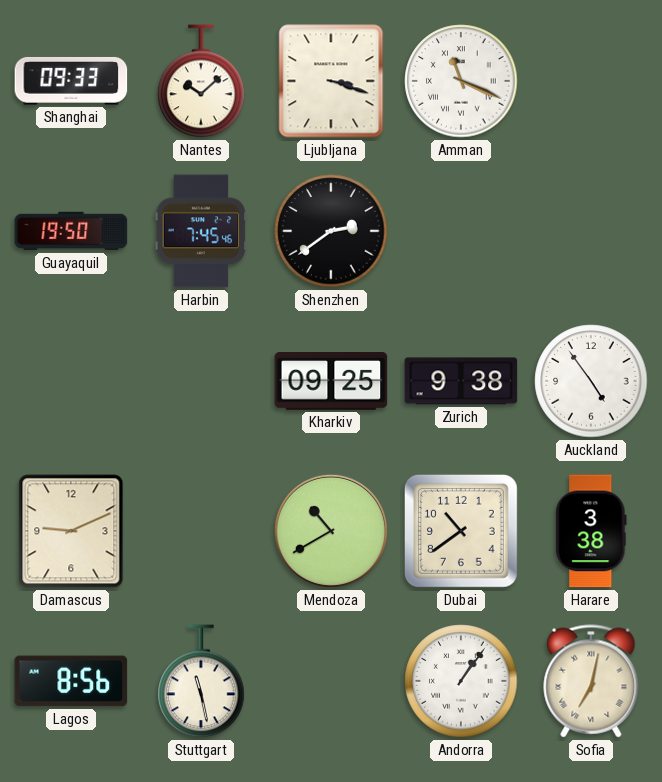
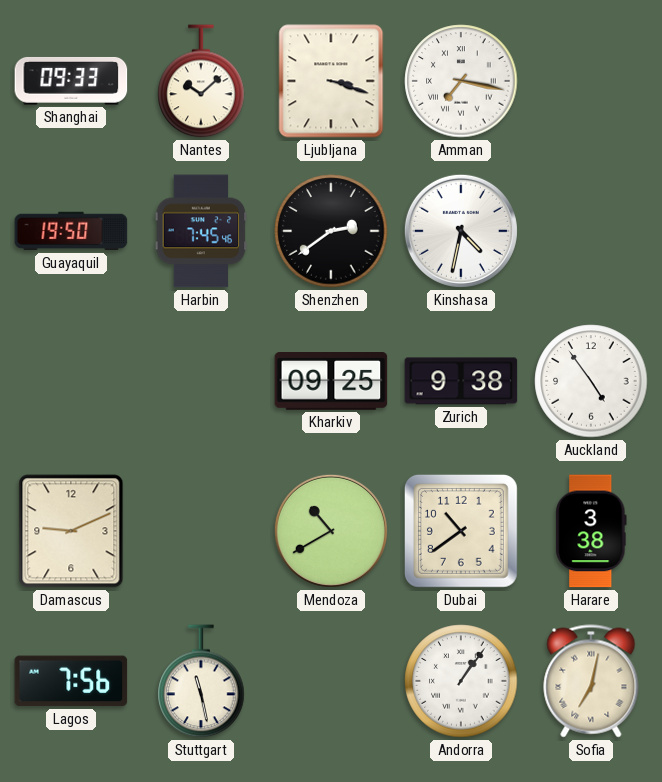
Amman: 11:19 -> 7:17
Kinshasa: none -> 4:32
Lagos: 8:56 -> 7:56
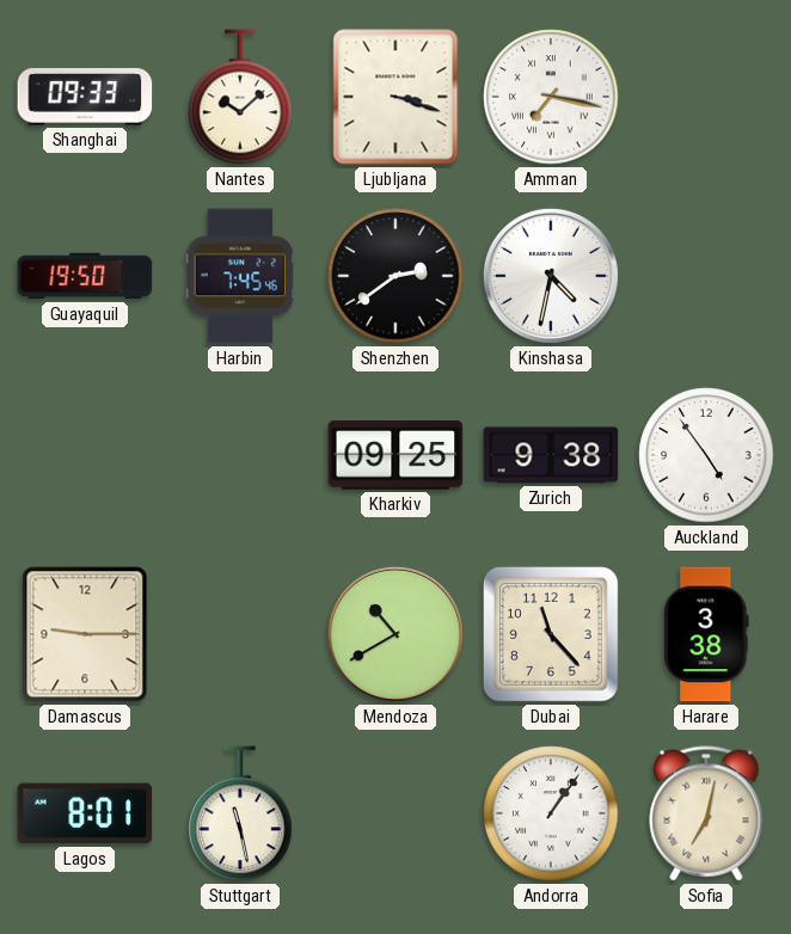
Damascus: 9:11 -> 9:15
Dubai: 10:39 -> 11:23
Lagos: 7:56 -> 8:01
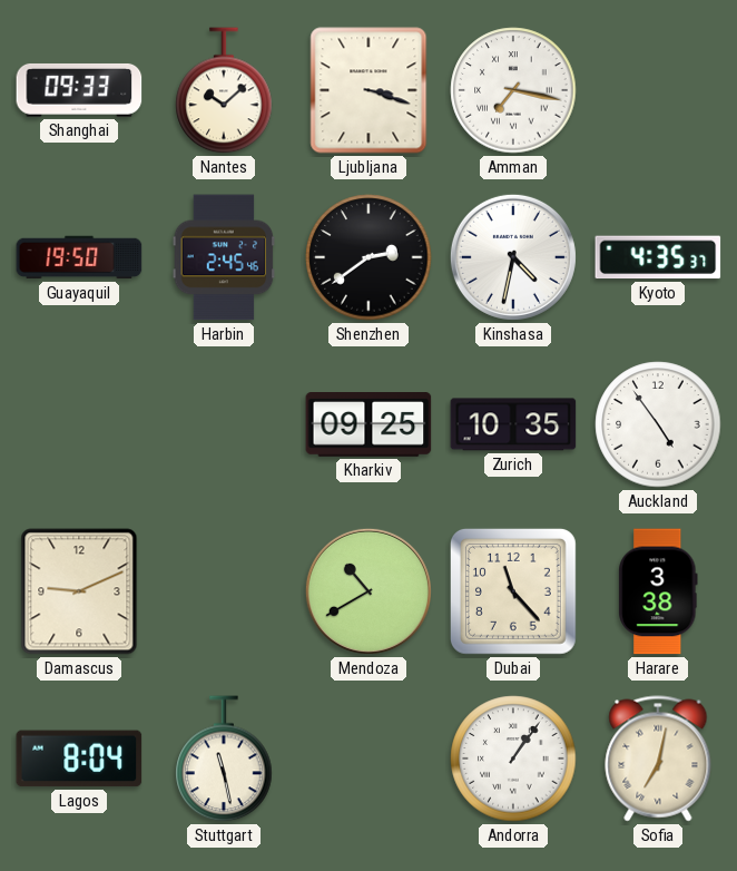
Harbin: 7:45 -> 2:45
Kyoto: none -> 4:35
Zurich: 9:38 -> 10:35
Damascus: 9:15 -> 9:11
Lagos: 8:01 -> 8:04
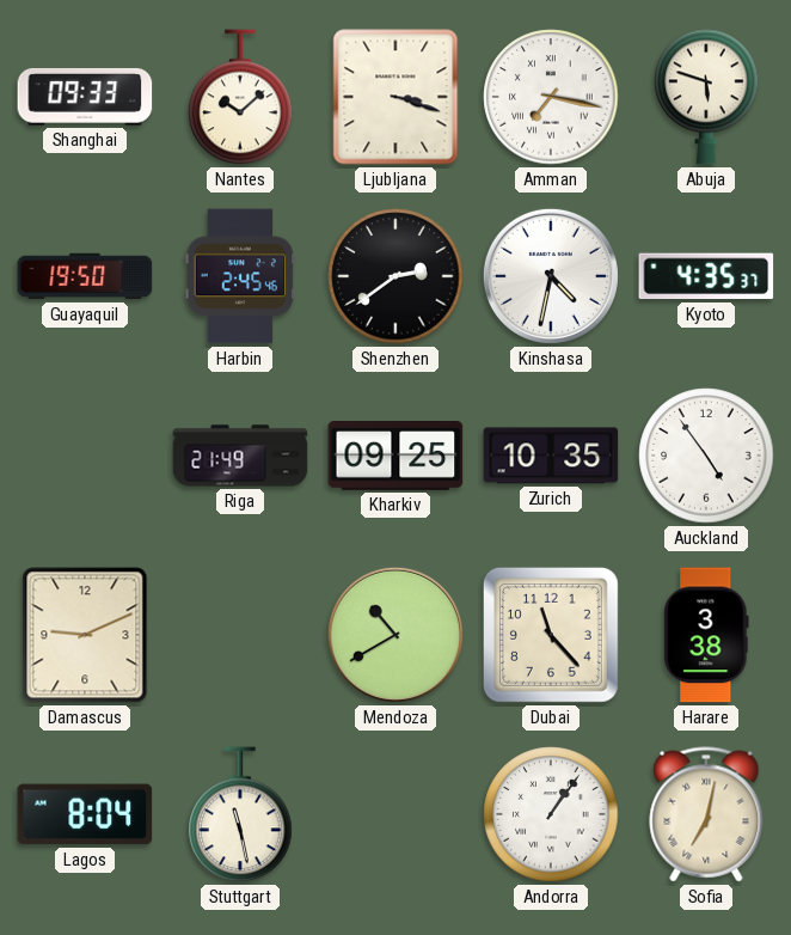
Abuja: none -> 5:48
Riga: none -> 21:49
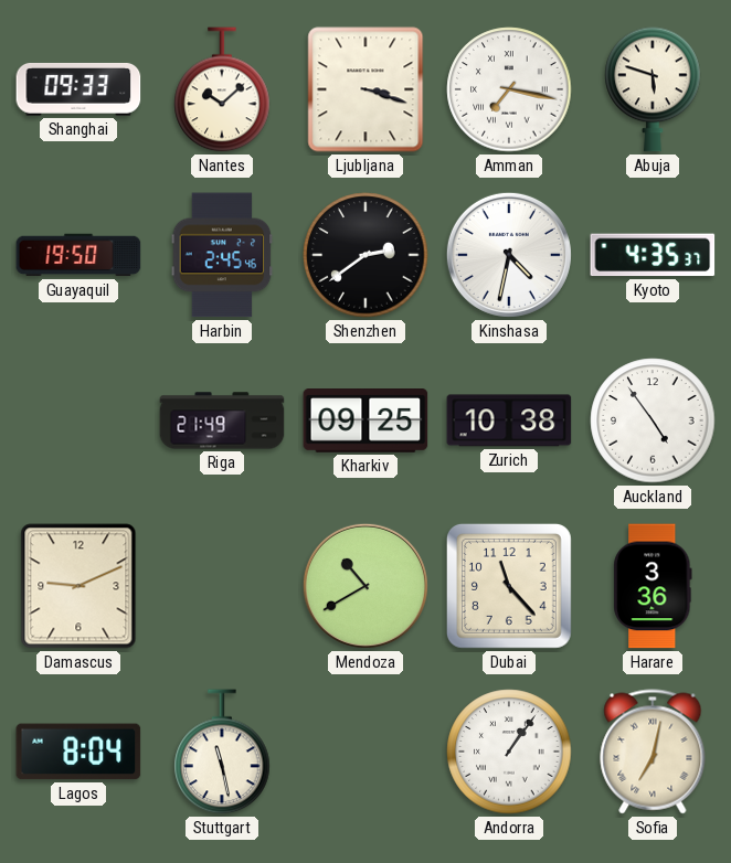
Zurich: 10:35 -> 10:38
Harare: 3:38 -> 3:36
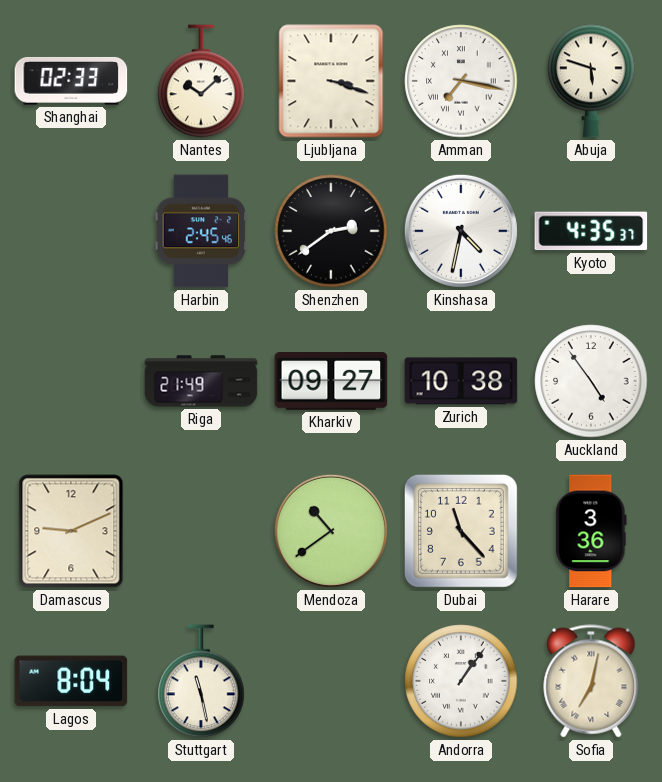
Shanghai: 09:33 -> 02:33
Guayaquil: 19:50 -> none
Kharkiv: 09:25 -> 09:27
Mendoza: 10:40 -> 10:39
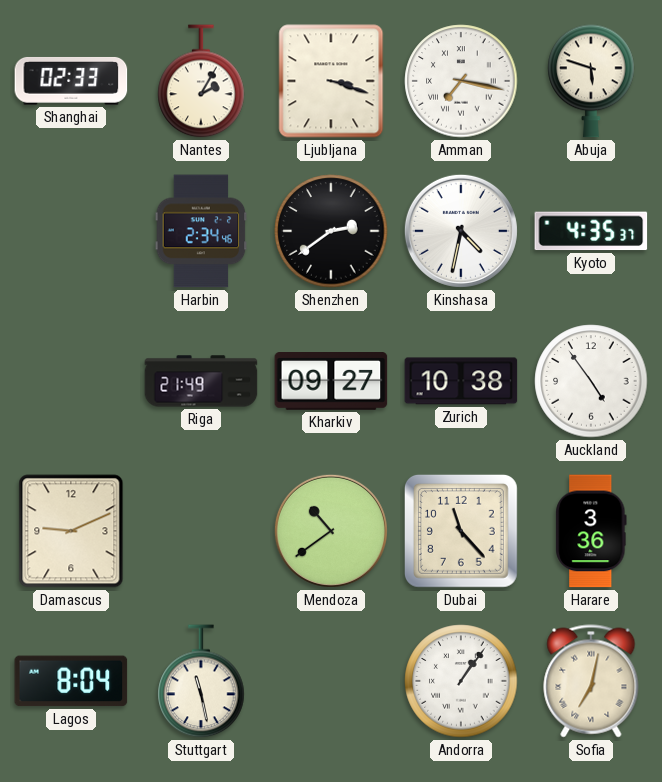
Nantes: 10:08 -> 2:05
Harbin: 2:45 -> 2:34
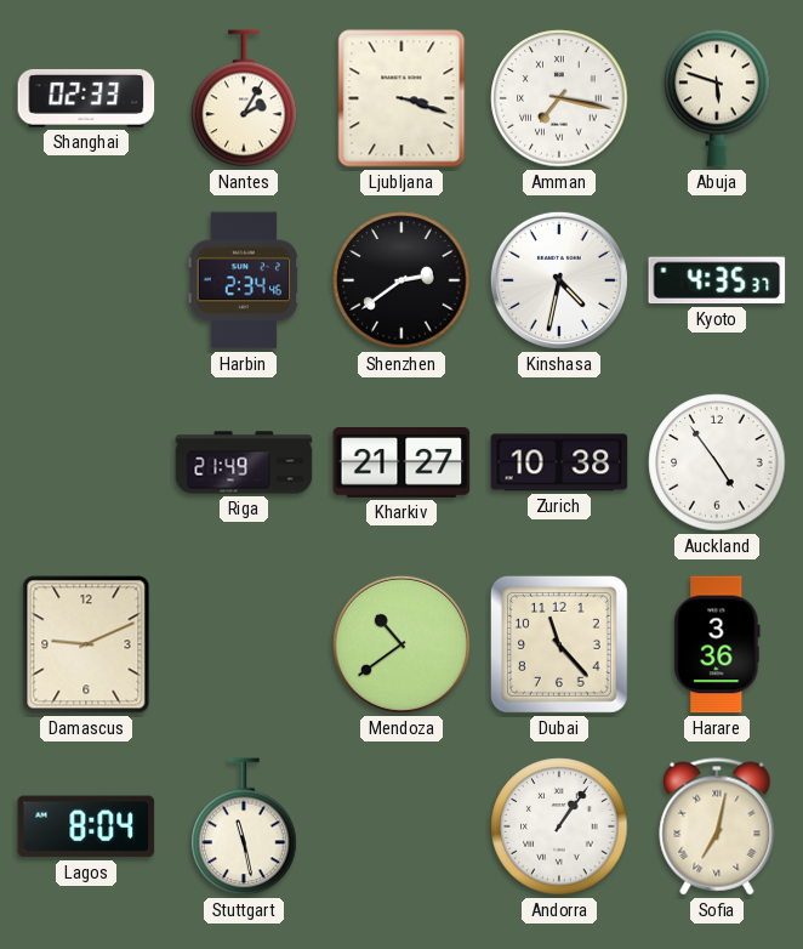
Kharkiv: 09:27 -> 21:27
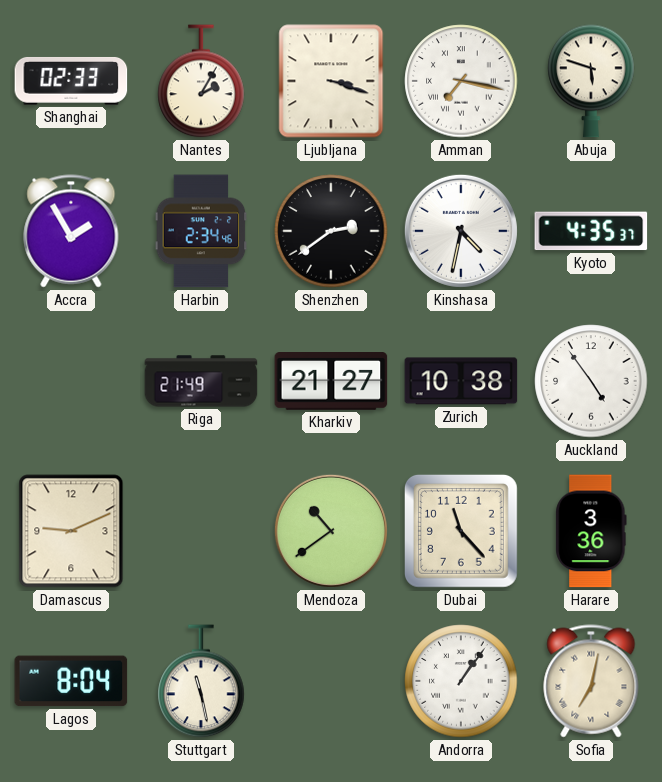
Accra: none -> 1:55
